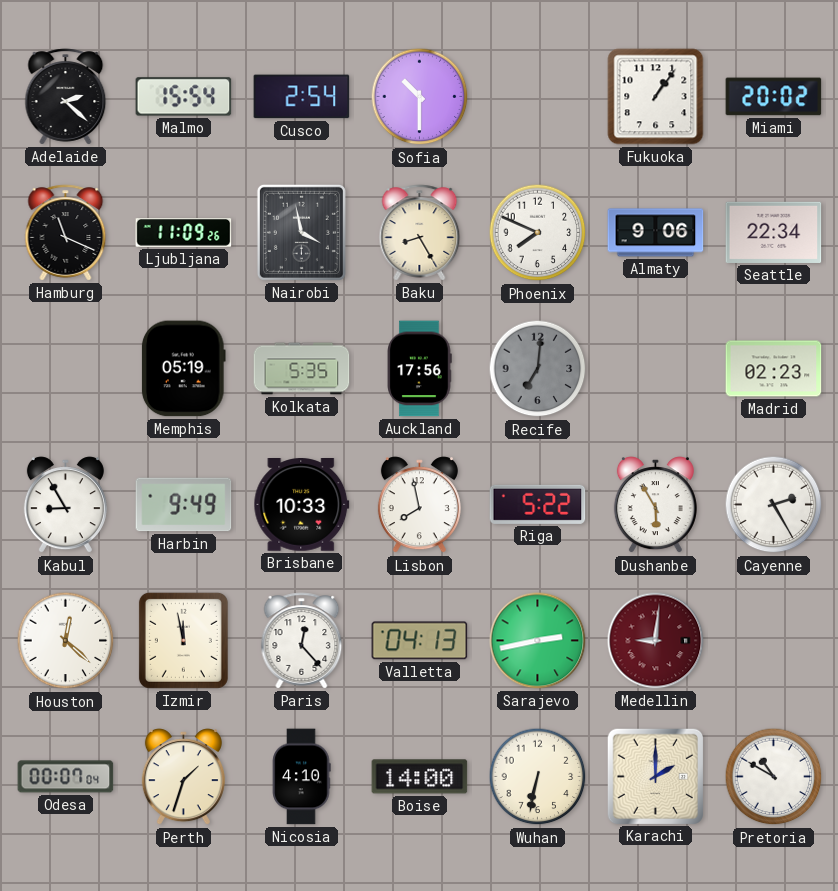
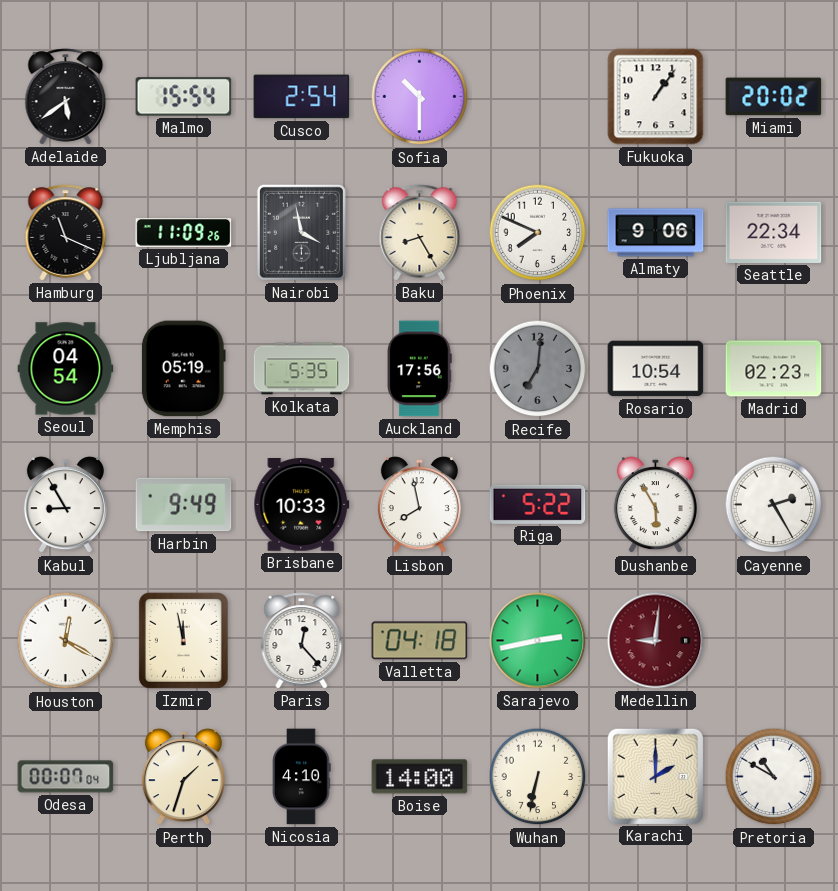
Adelaide: 2:22 -> 5:39
Seoul: none -> 04:54
Rosario: none -> 10:54
Houston: 12:22 -> 12:20
Valletta: 04:13 -> 04:18
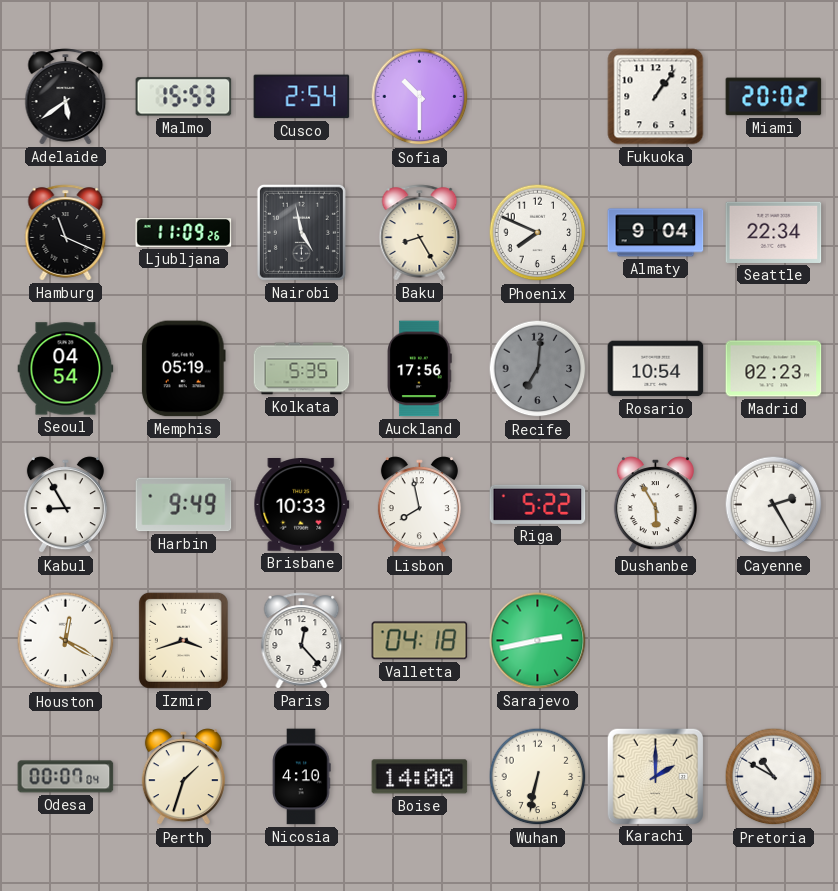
Malmo: 15:54 -> 15:53
Nairobi: 3:58 -> 4:58
Almaty: 9:06 -> 9:04
Izmir: 11:58 -> 3:42
Medellin: 9:01 -> none
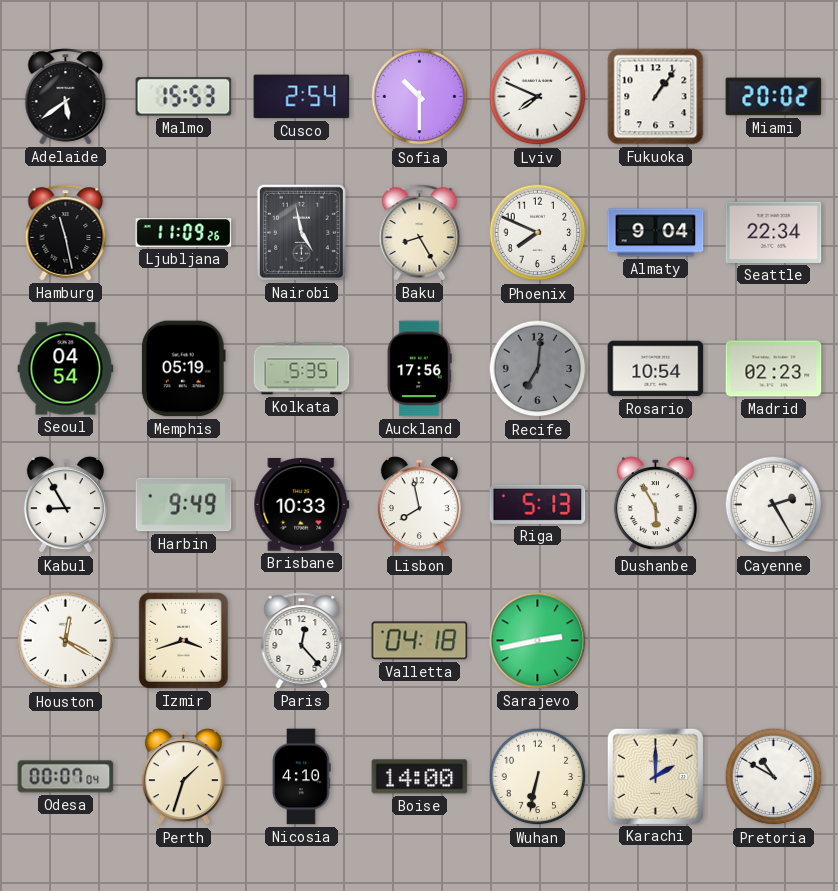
Lviv: none -> 7:49
Hamburg: 11:19 -> 11:28
Riga: 5:22 -> 5:13
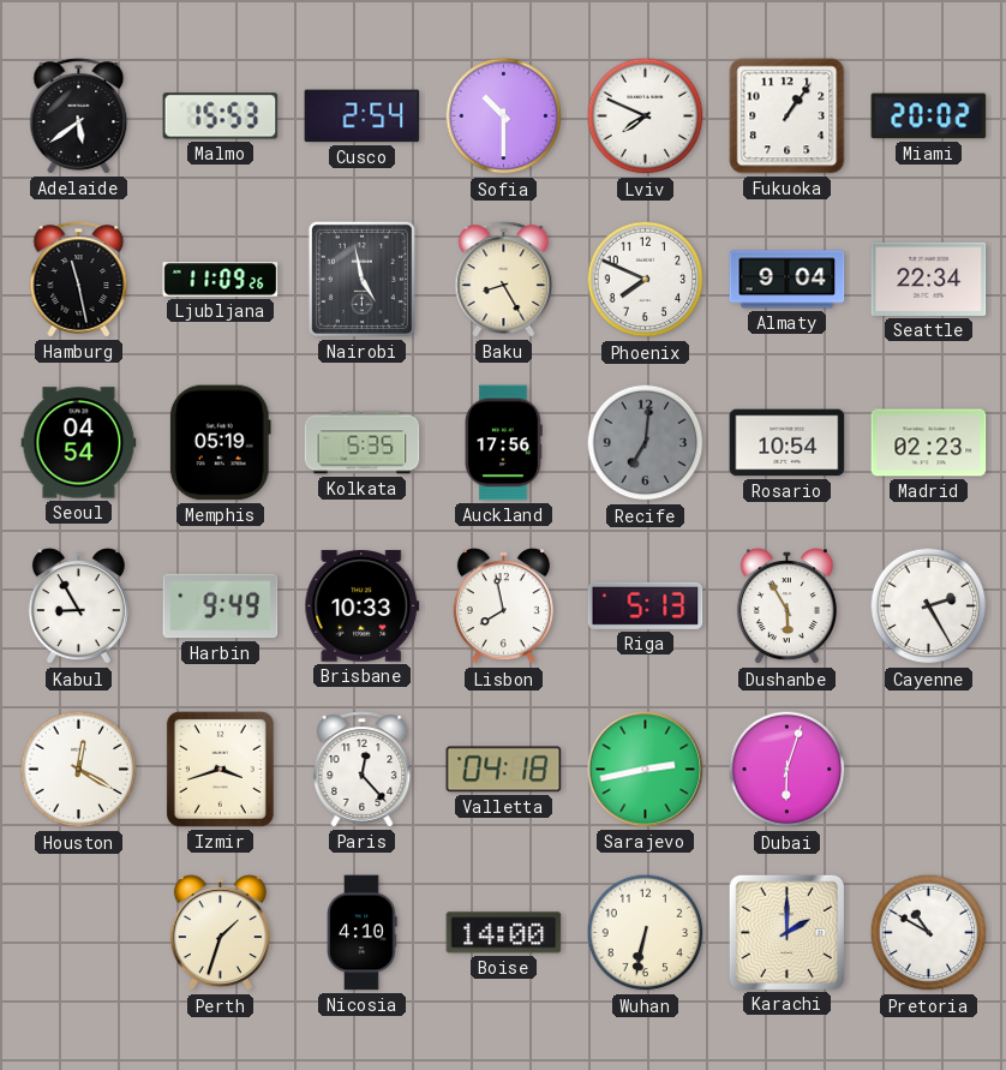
Dubai: none -> 6:03
Odesa: 00:07 -> none
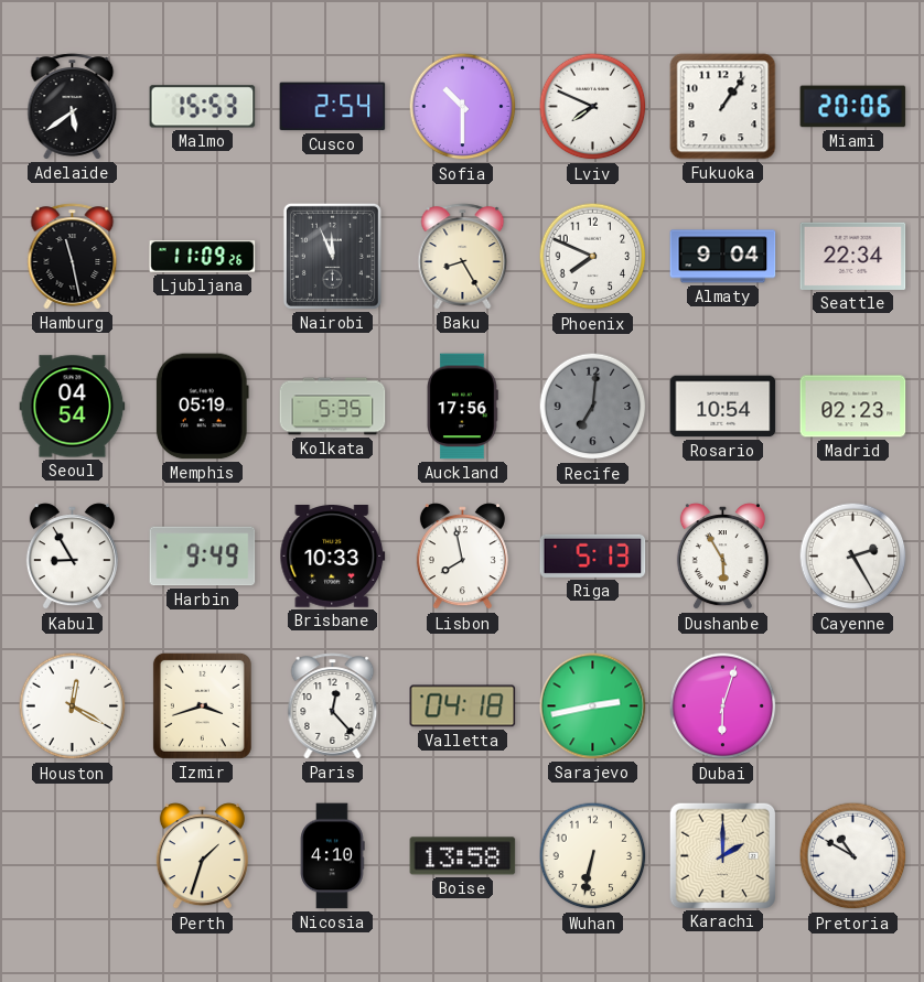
Miami: 20:02 -> 20:06
Nairobi: 4:58 -> 11:56
Boise: 14:00 -> 13:58
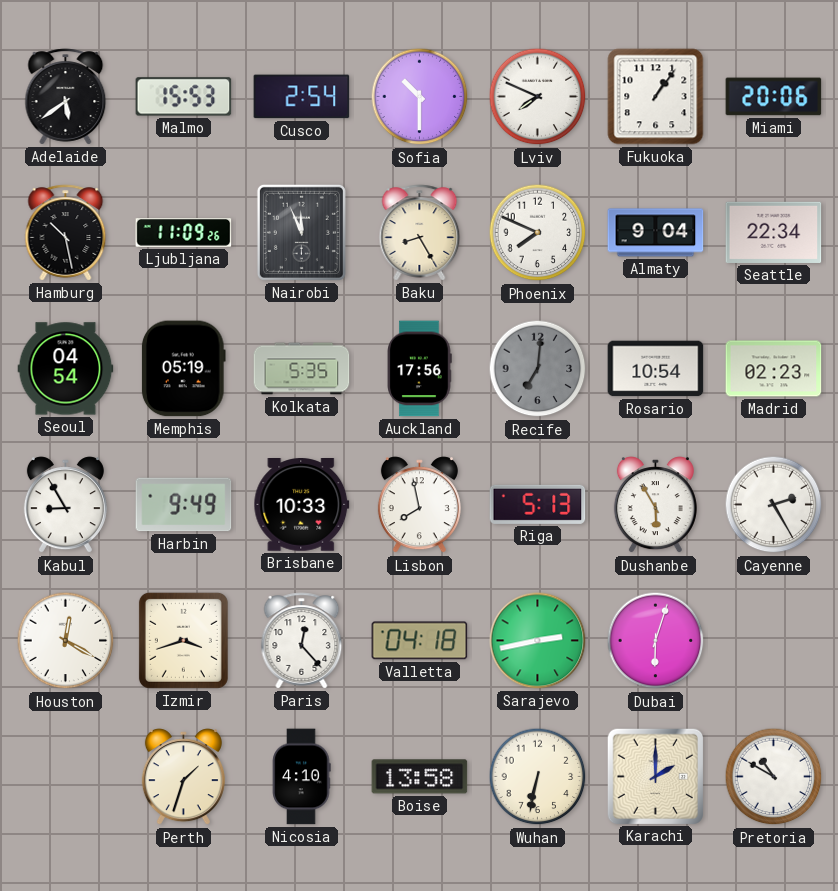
Hamburg: 11:28 -> 10:28
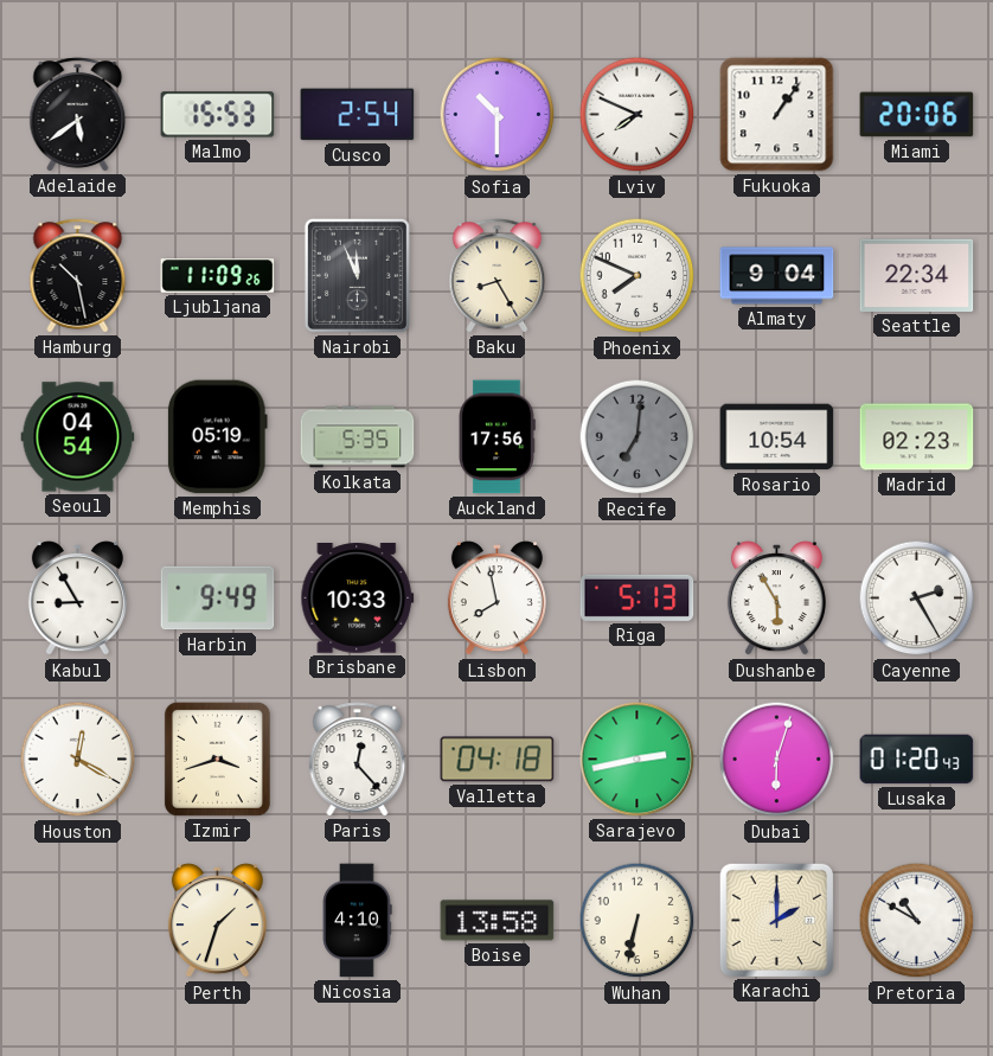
Lusaka: none -> 01:20
